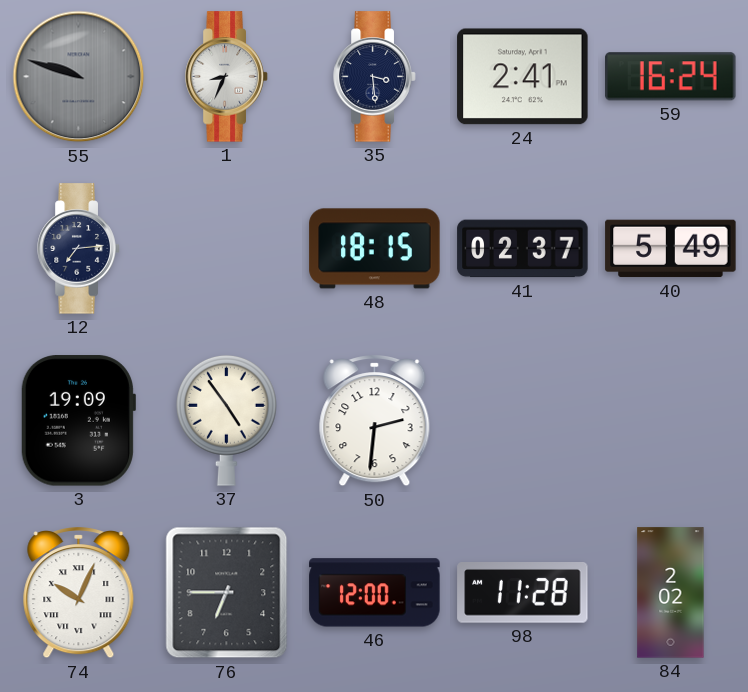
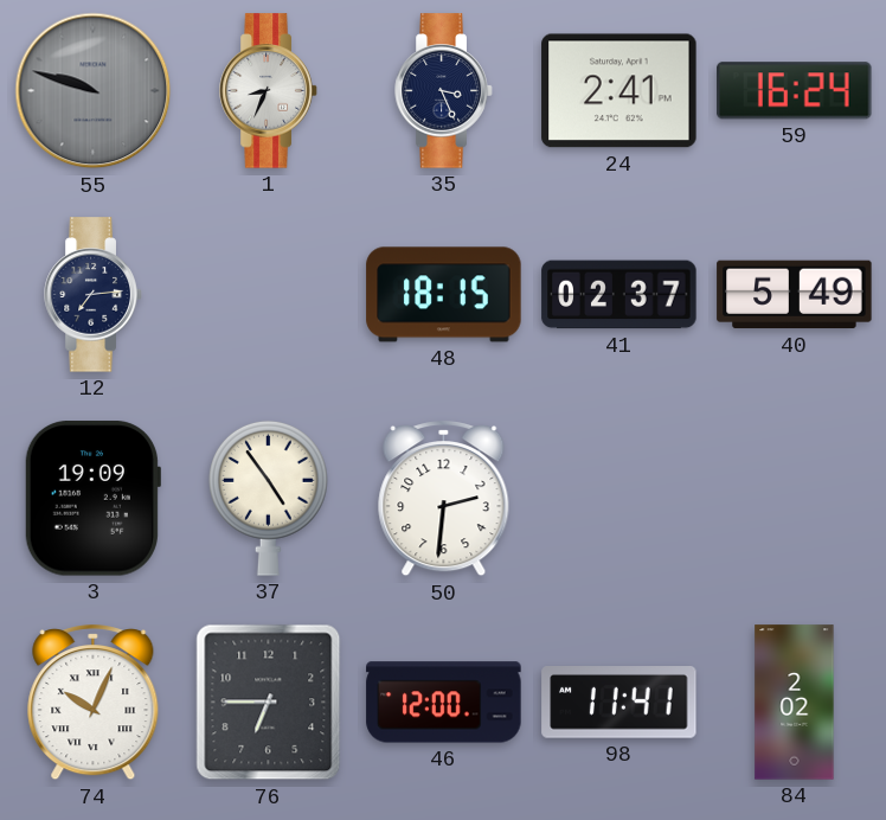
35: 3:29 -> 3:26
98: 11:28 -> 11:41
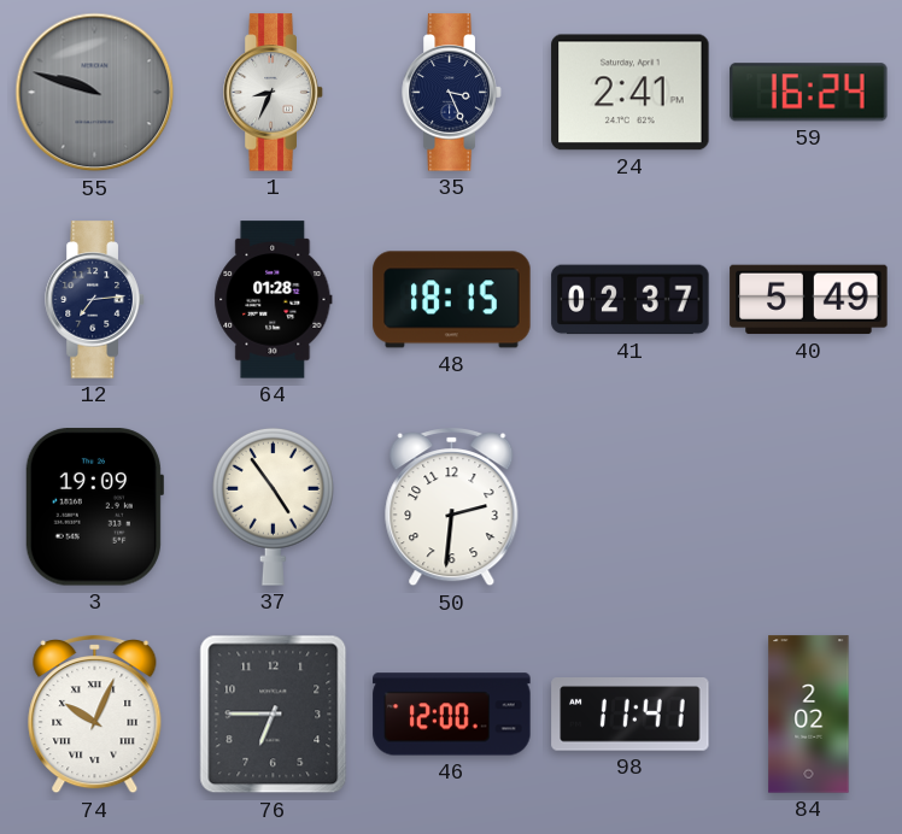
64: none -> 01:28
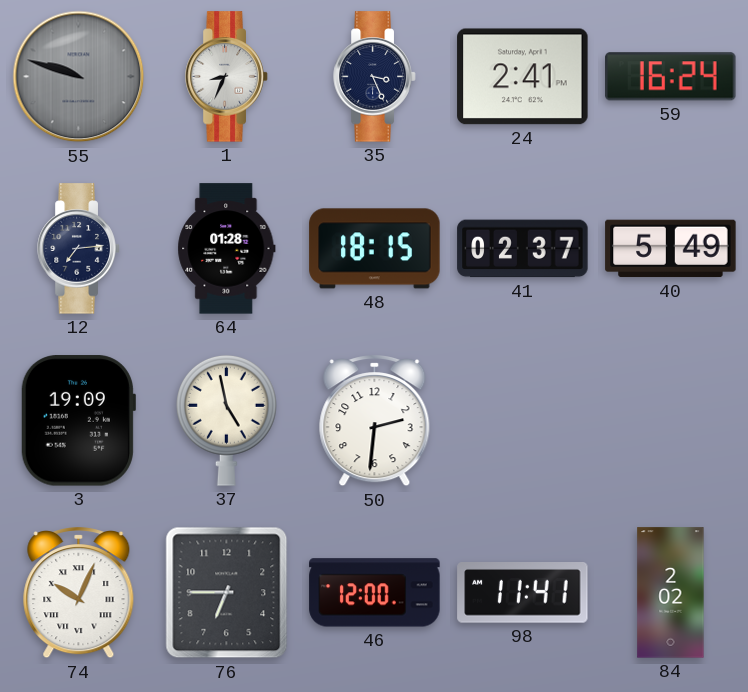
37: 4:54 -> 4:58
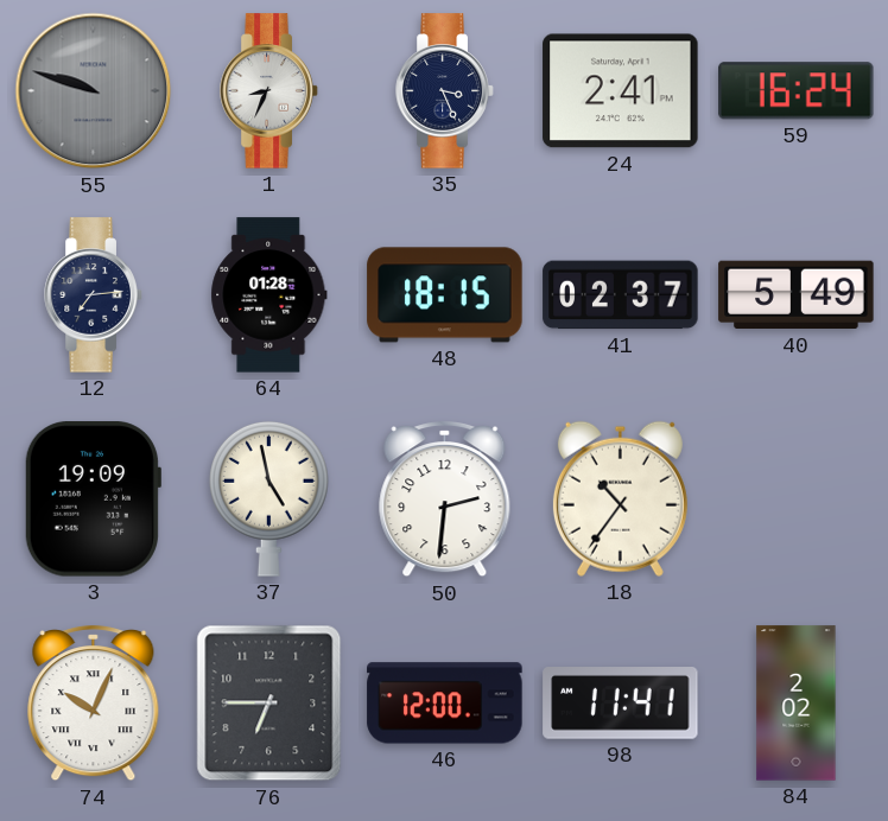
18: none -> 10:36
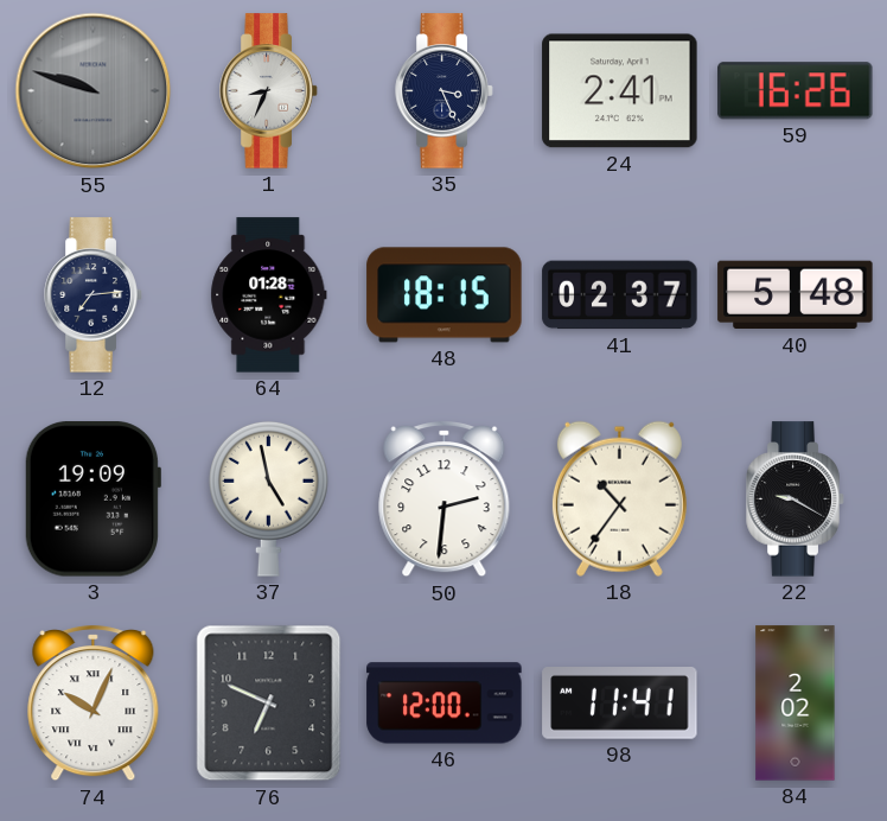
59: 16:24 -> 16:26
40: 5:49 -> 5:48
22: none -> 9:20
76: 6:45 -> 6:49
